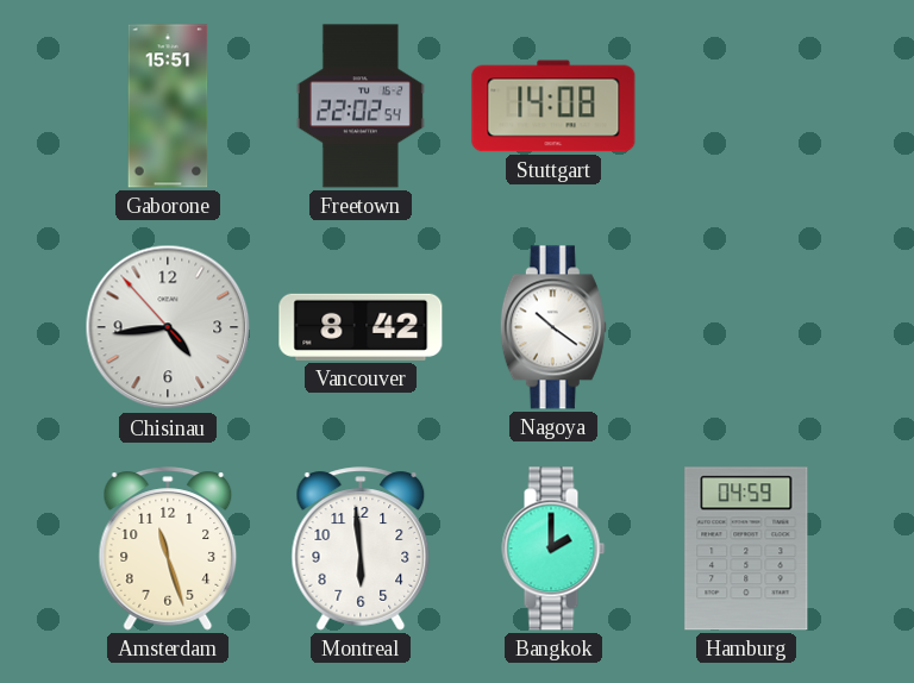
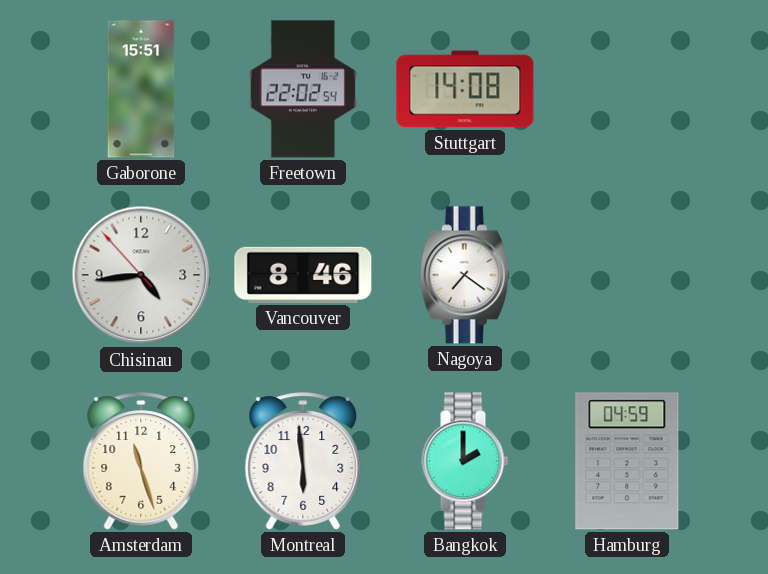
Vancouver: 8:42 -> 8:46
Nagoya: 10:21 -> 7:21
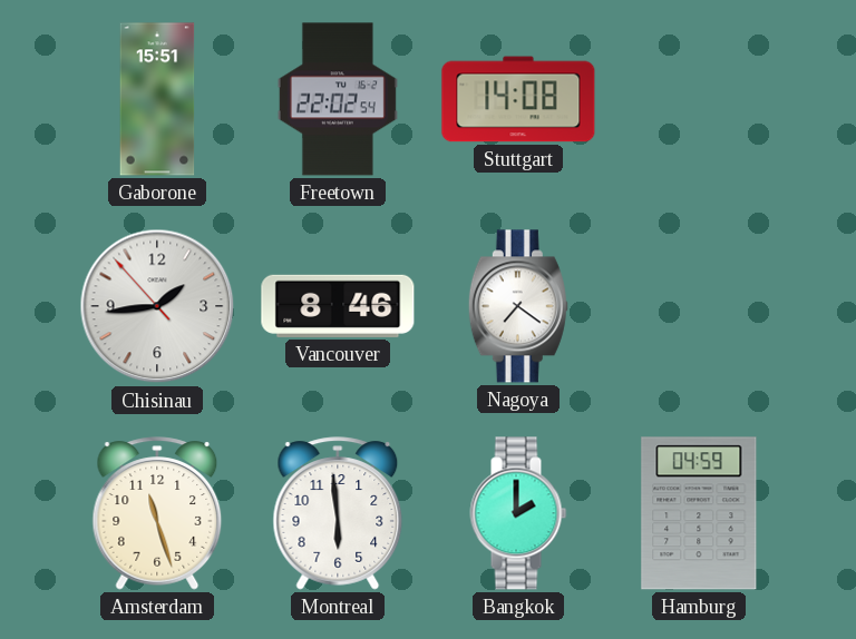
Chisinau: 4:43 -> 1:43
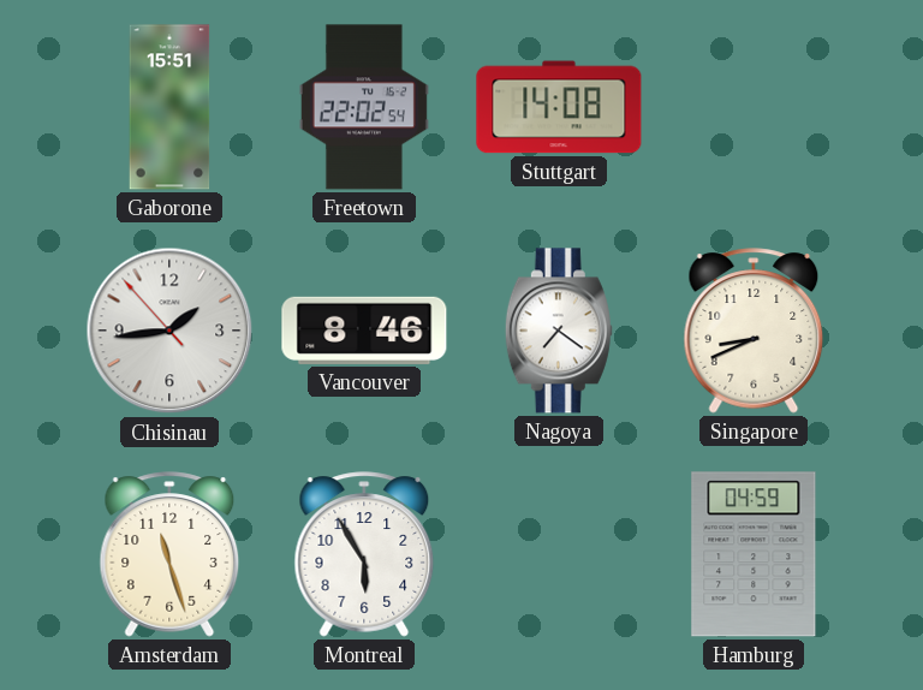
Singapore: none -> 8:41
Montreal: 5:59 -> 5:55
Bangkok: 2:00 -> none
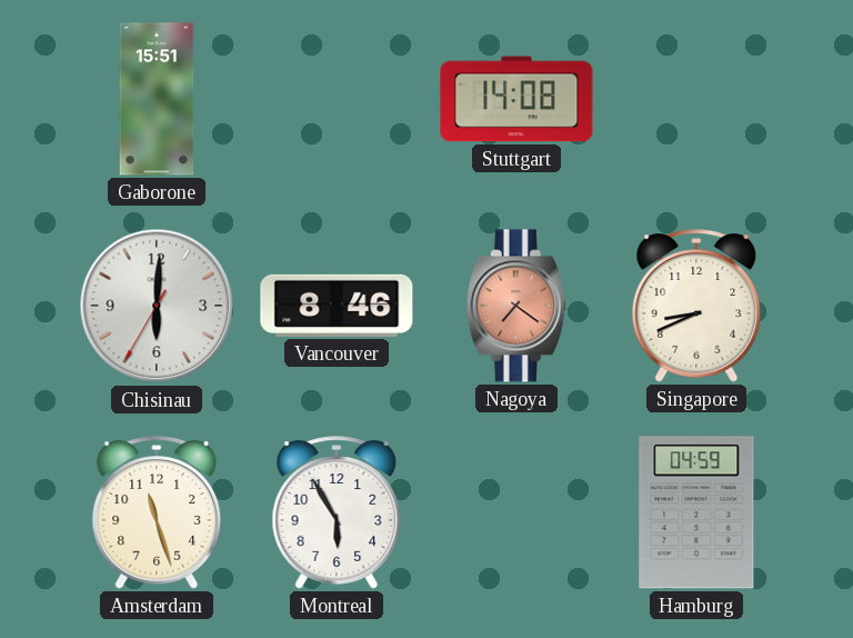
Freetown: 22:02 -> none
Chisinau: 1:43 -> 6:00
Nagoya dial: white -> salmon
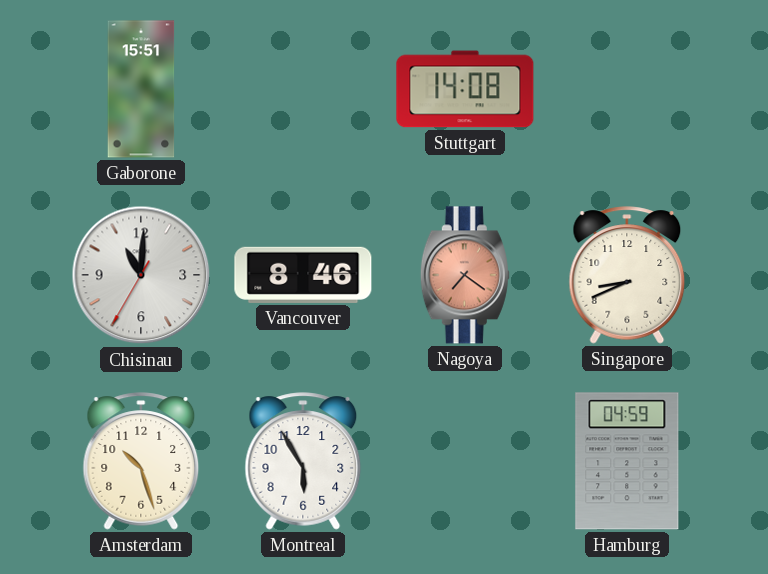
Chisinau: 6:00 -> 11:00
Amsterdam: 11:27 -> 10:27
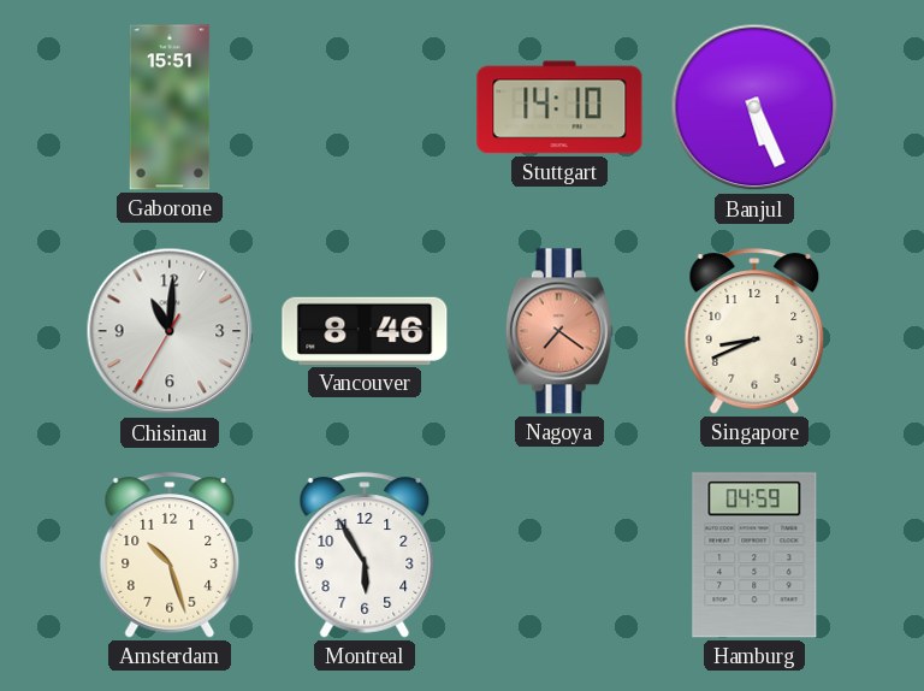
Stuttgart: 14:08 -> 14:10
Banjul: none -> 5:26
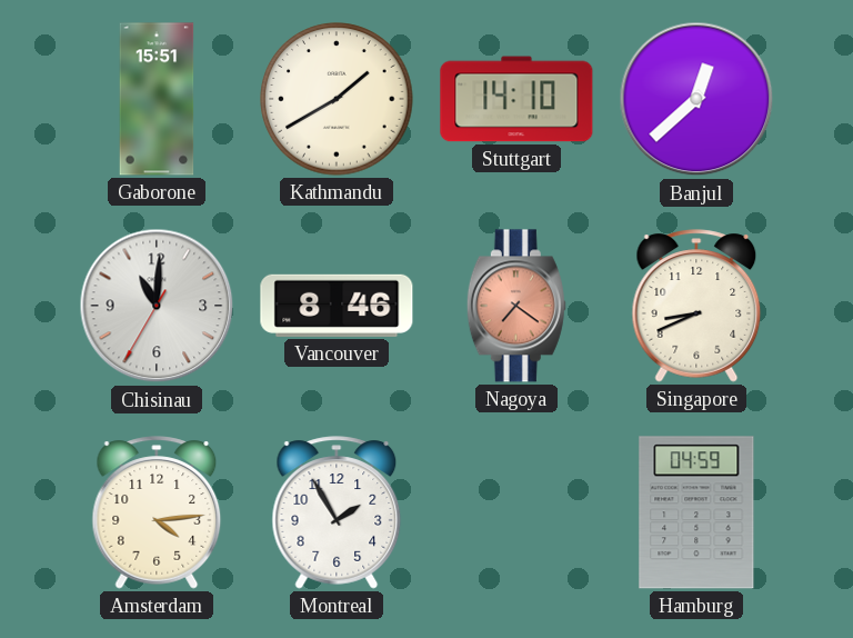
Kathmandu: none -> 1:40
Banjul: 5:26 -> 12:38
Amsterdam: 10:27 -> 4:14
Montreal: 5:55 -> 1:55
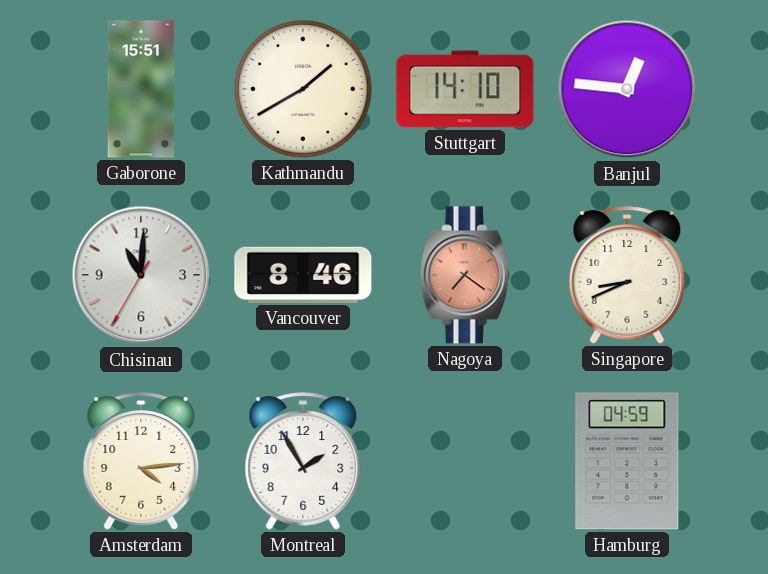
Banjul: 12:38 -> 12:46
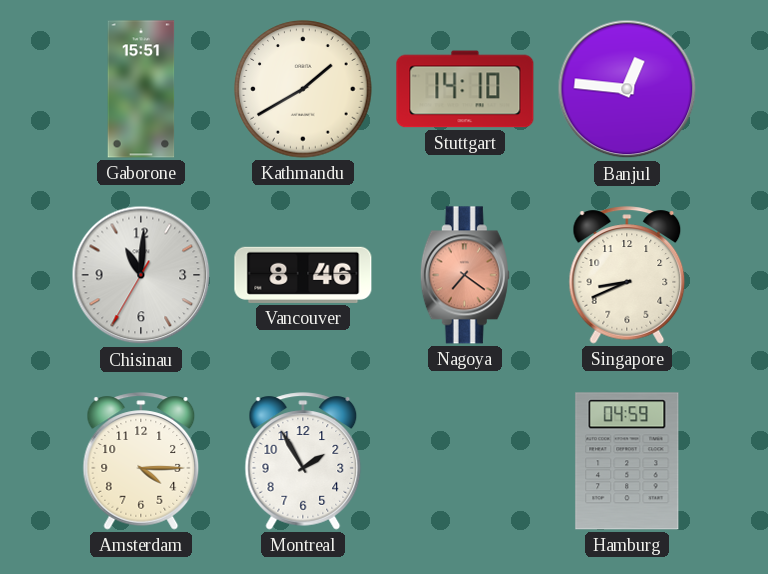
Amsterdam: 4:14 -> 4:15
